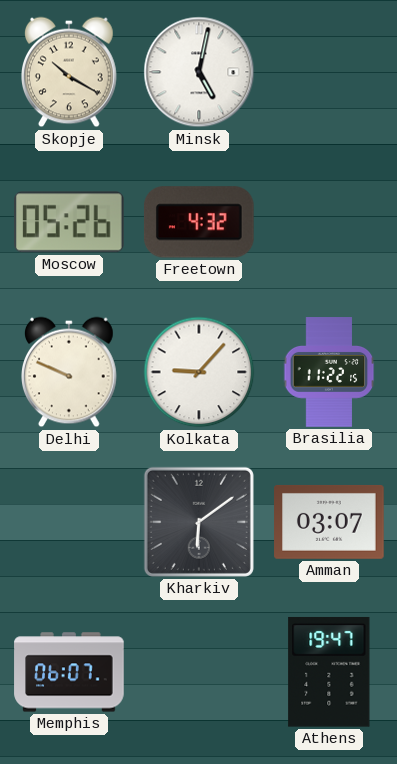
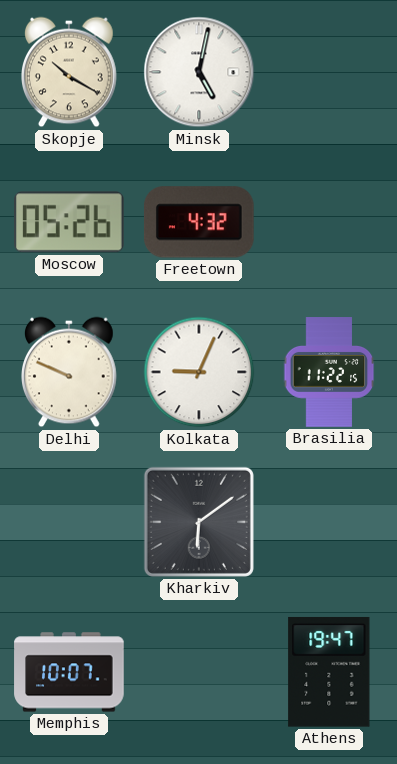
Kolkata: 9:07 -> 9:04
Amman: 03:07 -> none
Memphis: 06:07 -> 10:07
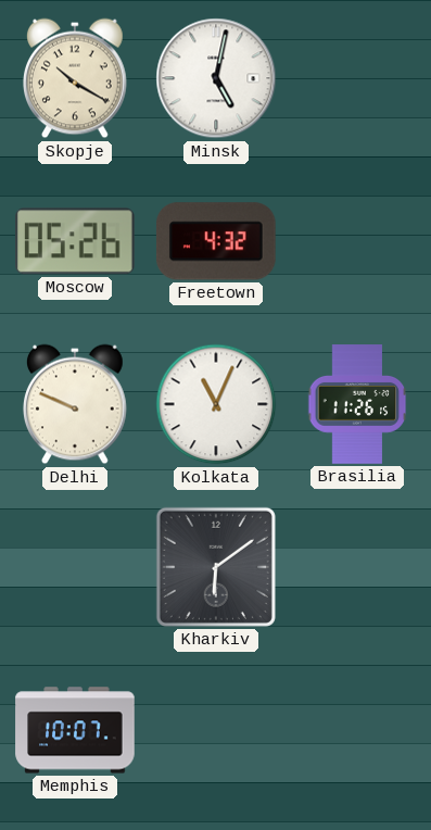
Kolkata: 9:04 -> 11:04
Brasilia: 11:22 -> 11:26
Athens: 19:47 -> none
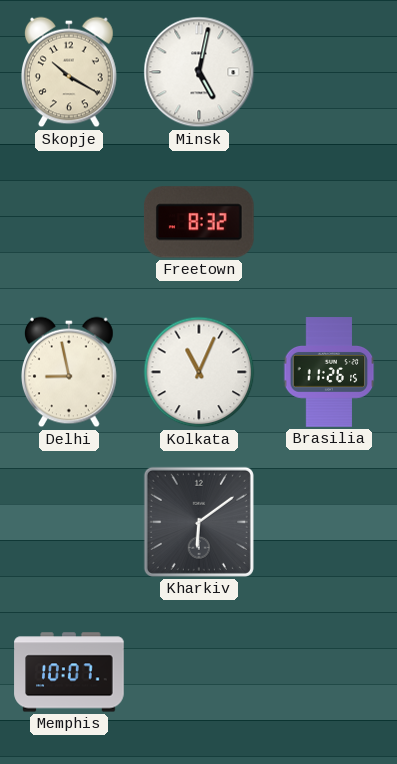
Moscow: 05:26 -> none
Freetown: 4:32 -> 8:32
Delhi: 9:49 -> 8:58
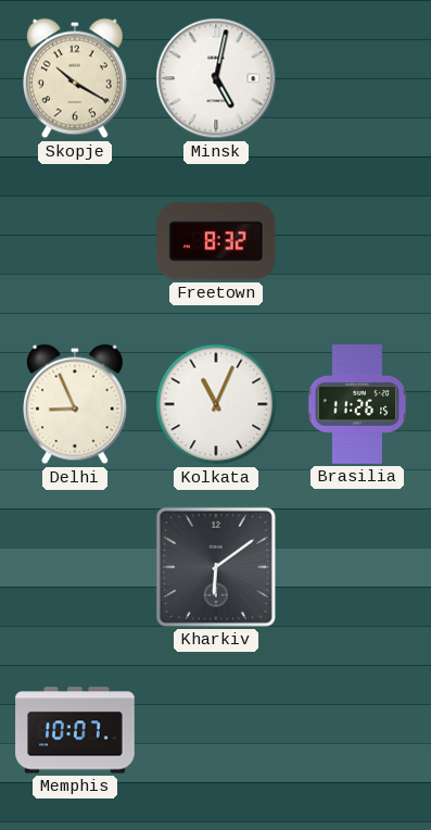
Delhi: 8:58 -> 8:56
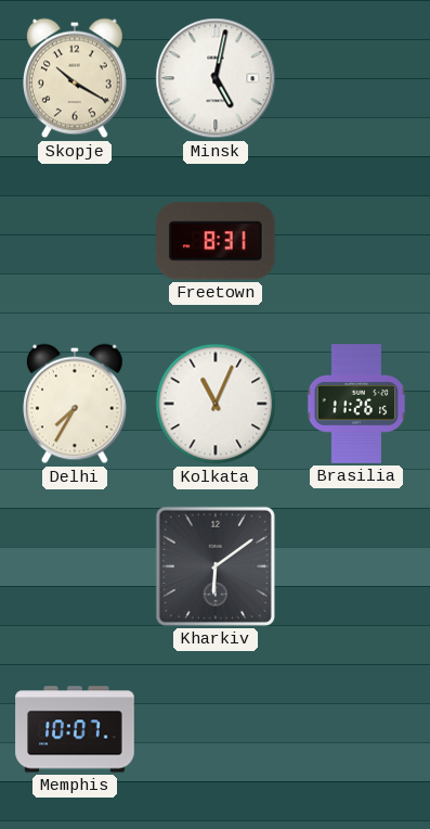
Freetown: 8:32 -> 8:31
Delhi: 8:56 -> 7:35
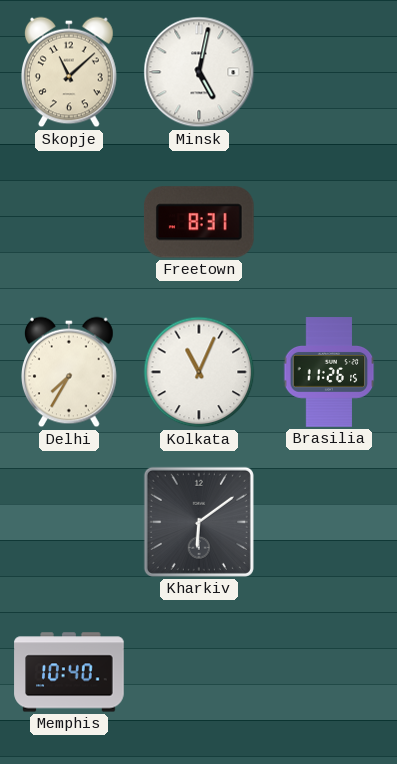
Skopje: 10:20 -> 11:08
Memphis: 10:07 -> 10:40
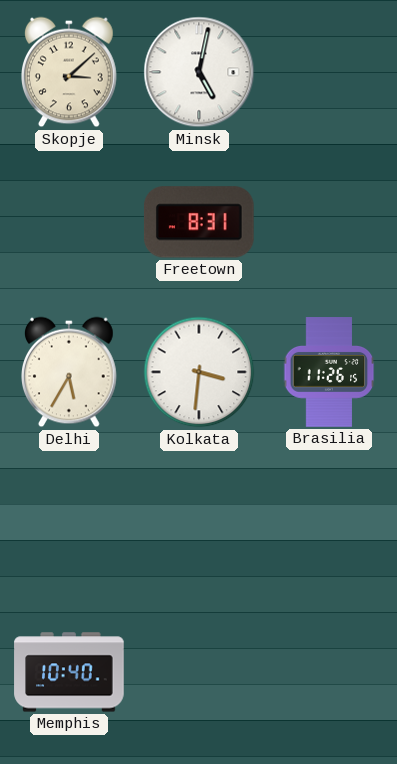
Skopje: 11:08 -> 3:08
Delhi: 7:35 -> 5:35
Kolkata: 11:04 -> 3:31
Kharkiv: 6:09 -> none
